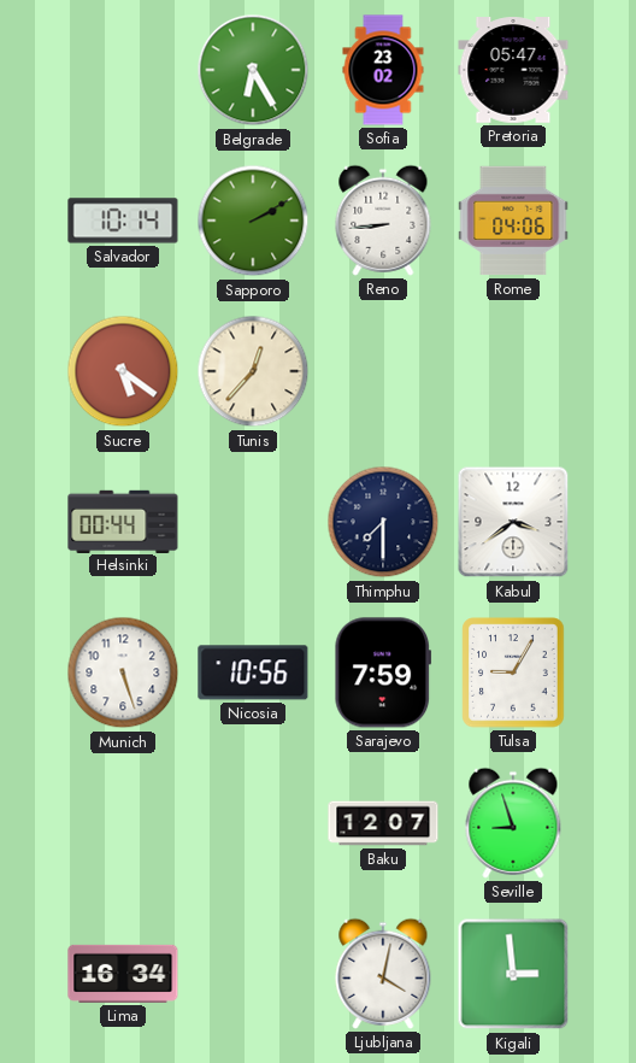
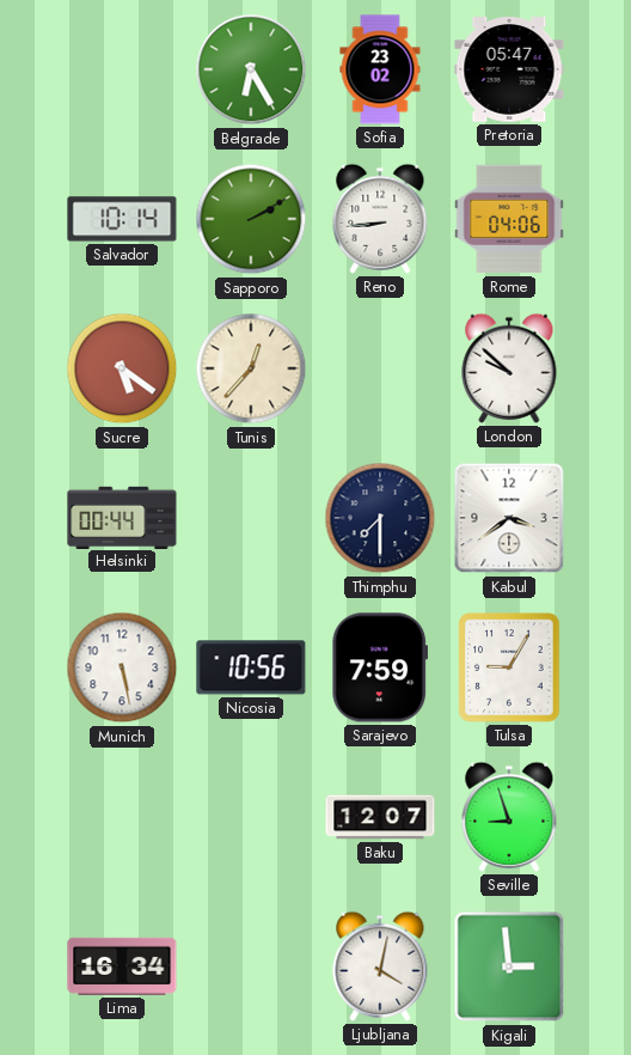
London: none -> 9:52
Munich: 5:27 -> 5:28
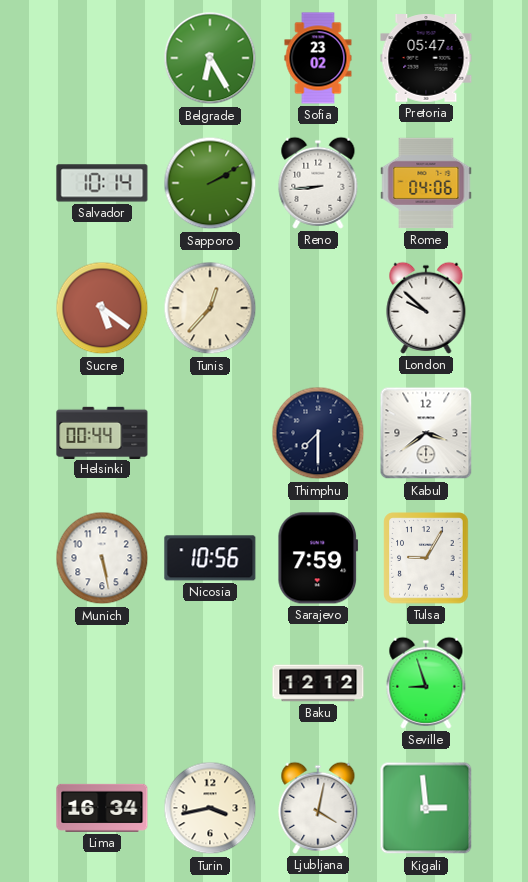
Baku: 12:07 -> 12:12
Turin: none -> 3:43
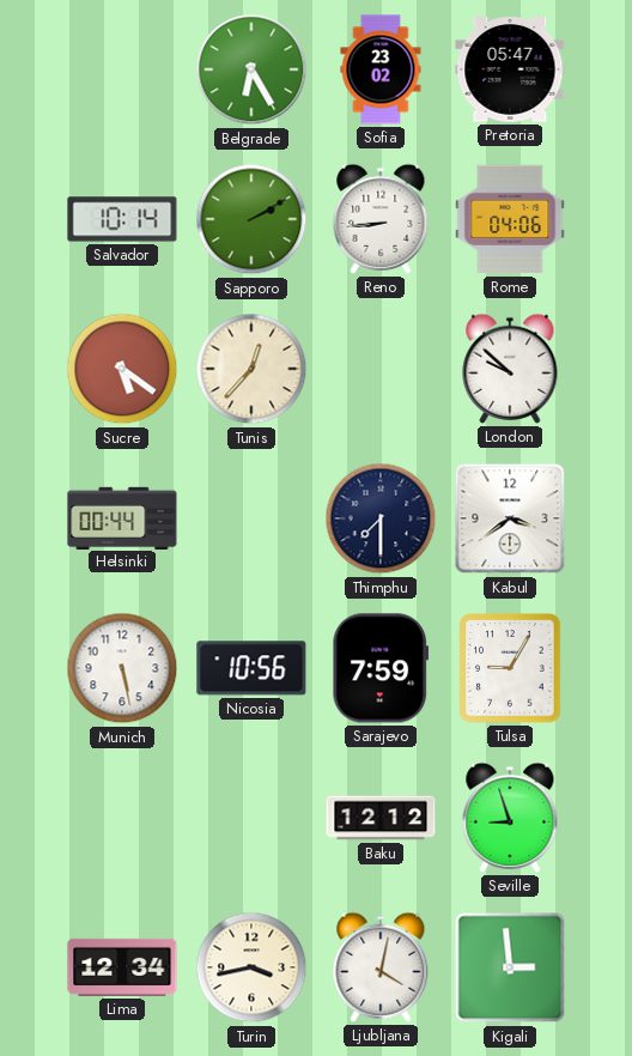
Lima: 16:34 -> 12:34
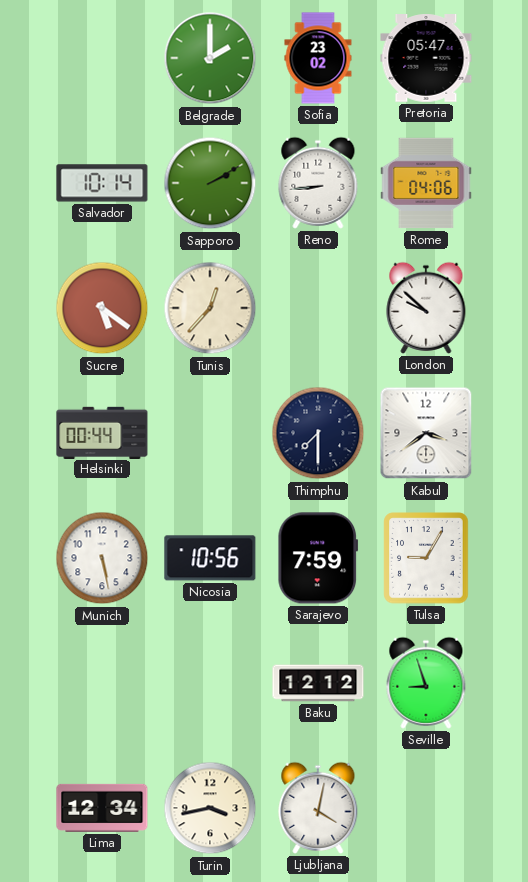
Belgrade: 6:25 -> 2:00
Kigali: 2:59 -> none
